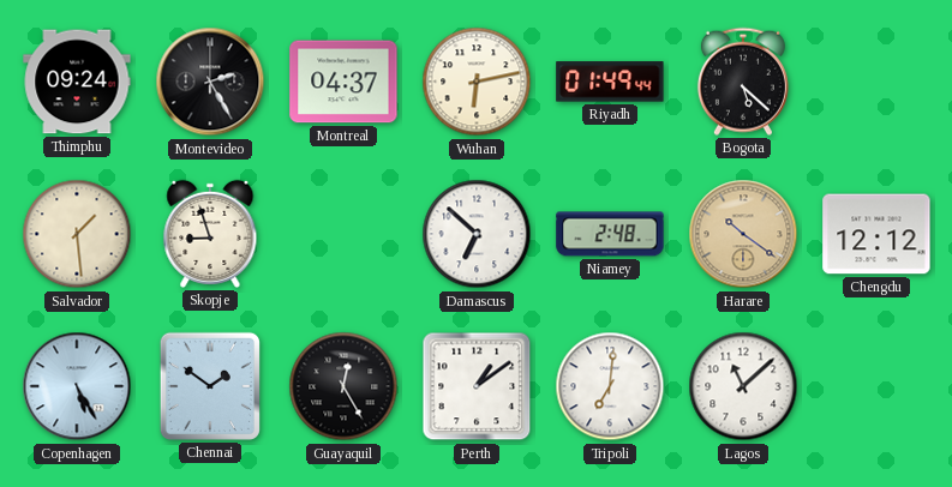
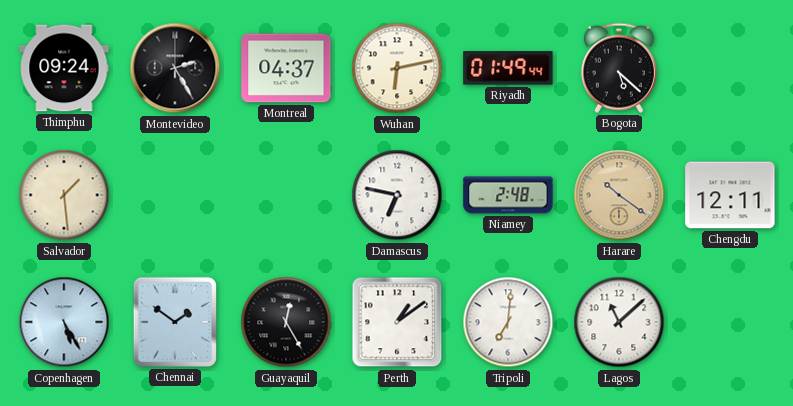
Skopje: 8:57 -> none
Damascus: 6:52 -> 6:47
Chengdu: 12:12 -> 12:11
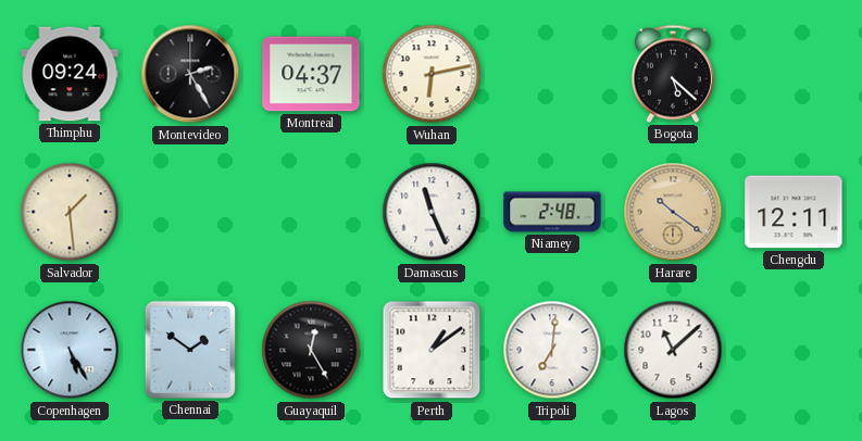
Riyadh: 01:49 -> none
Damascus: 6:47 -> 11:26
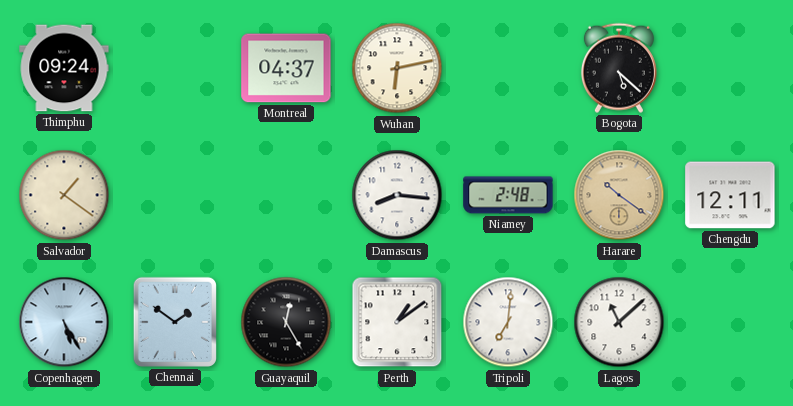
Montevideo: 2:25 -> none
Salvador: 1:29 -> 1:21
Damascus: 11:26 -> 8:16
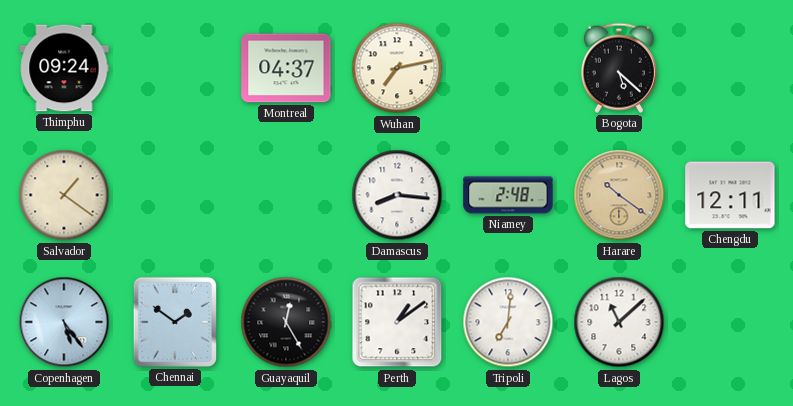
Wuhan: 6:13 -> 7:13
Copenhagen: 5:25 -> 5:24
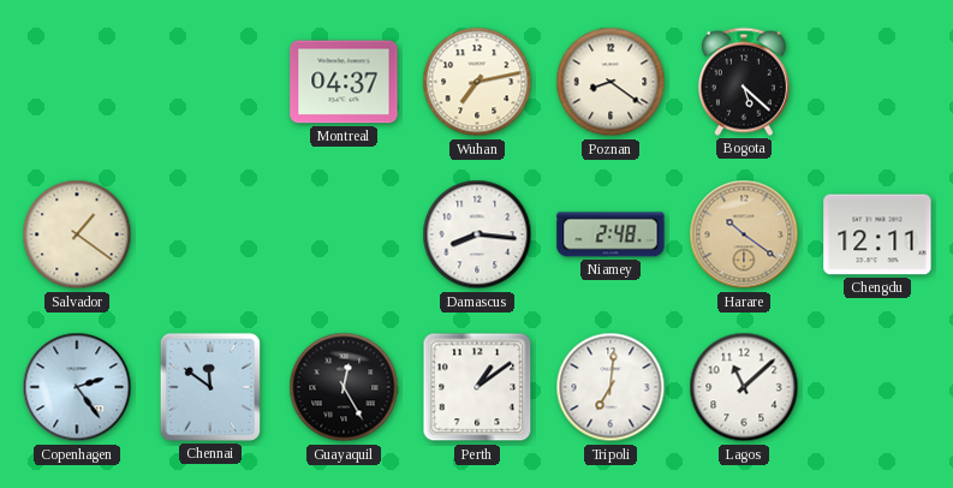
Thimphu: 09:24 -> none
Poznan: none -> 8:21
Copenhagen: 5:24 -> 2:24
Chennai: 1:51 -> 11:51
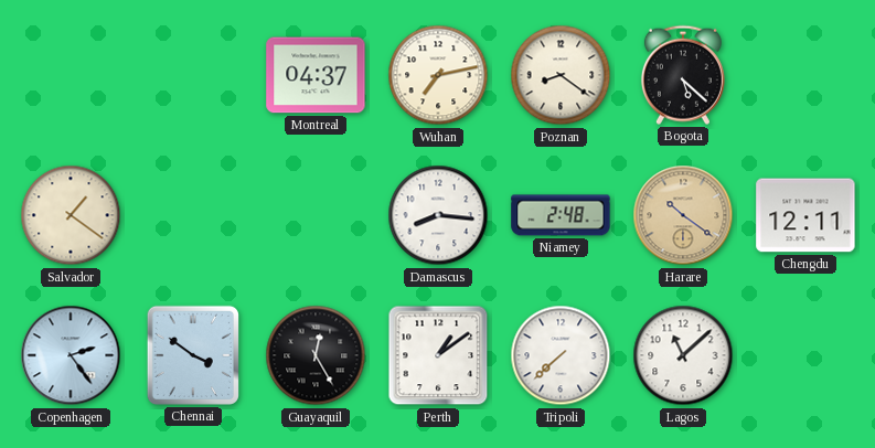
Chennai: 11:51 -> 3:51
Tripoli: 7:01 -> 7:38
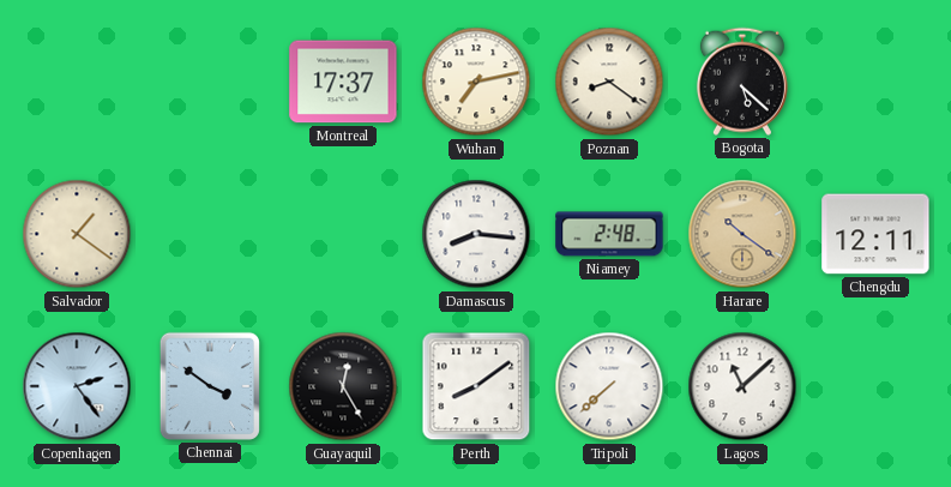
Montreal: 04:37 -> 17:37
Perth: 1:09 -> 8:09
